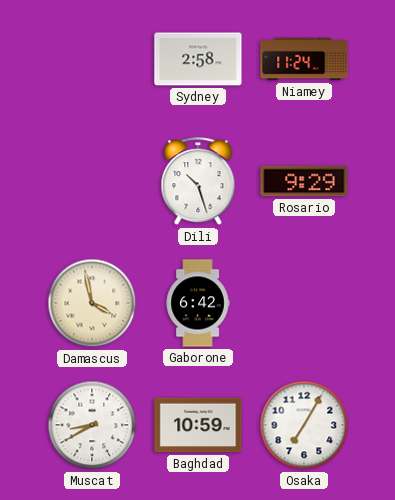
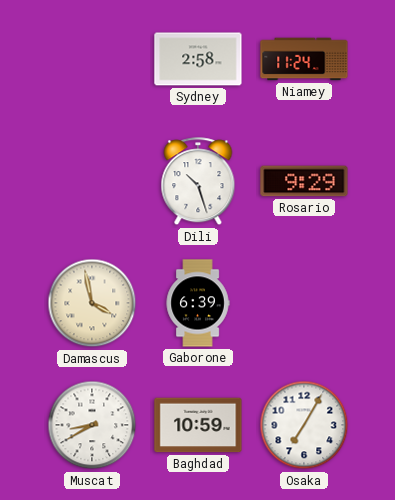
Gaborone: 6:42 -> 6:39
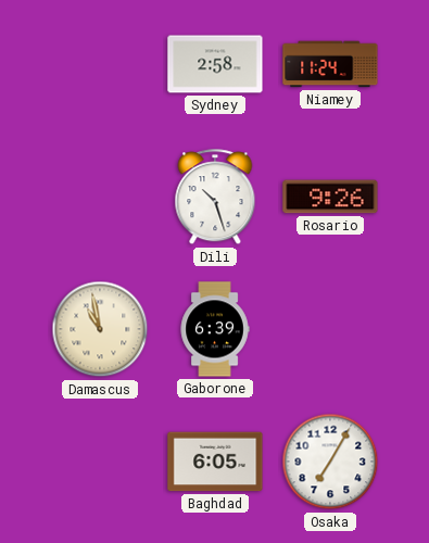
Rosario: 9:29 -> 9:26
Damascus: 3:58 -> 10:58
Muscat: 8:40 -> none
Baghdad: 10:59 -> 6:05
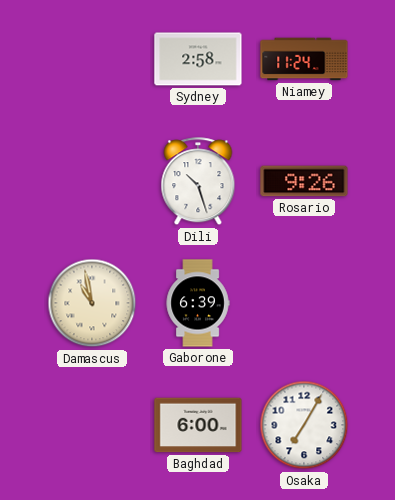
Baghdad: 6:05 -> 6:00
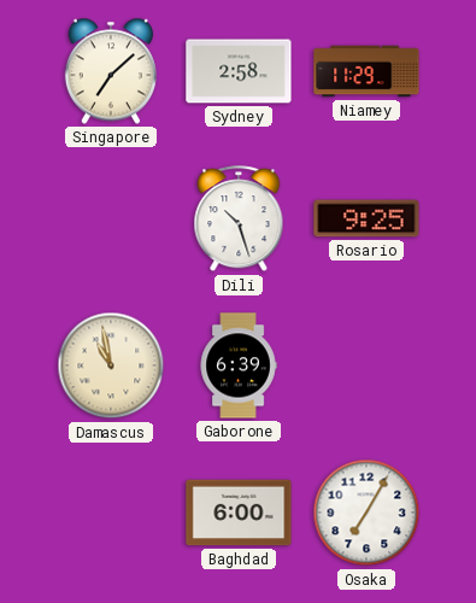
Singapore: none -> 7:08
Niamey: 11:24 -> 11:29
Rosario: 9:26 -> 9:25
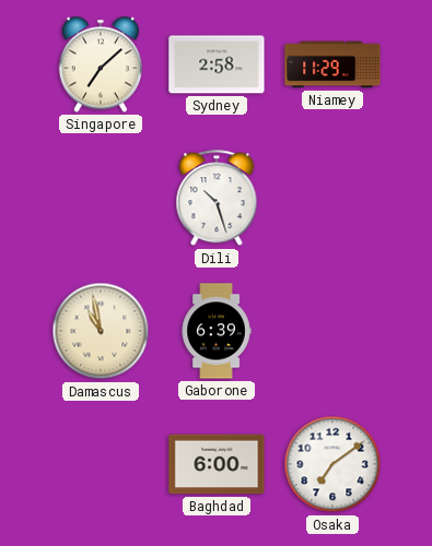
Rosario: 9:25 -> none
Osaka: 7:05 -> 7:09
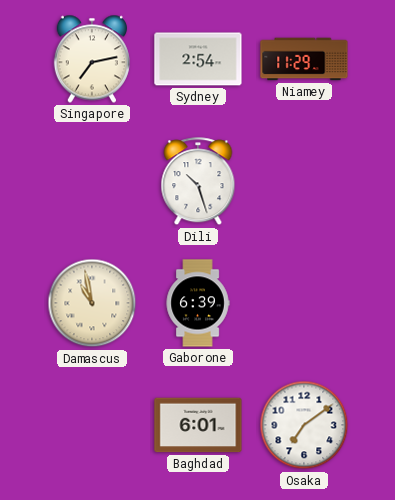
Singapore: 7:08 -> 7:13
Sydney: 2:58 -> 2:54
Baghdad: 6:00 -> 6:01
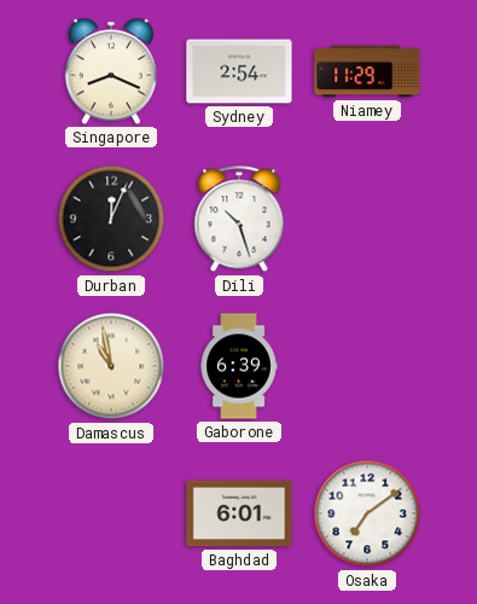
Singapore: 7:13 -> 8:19
Durban: none -> 12:04
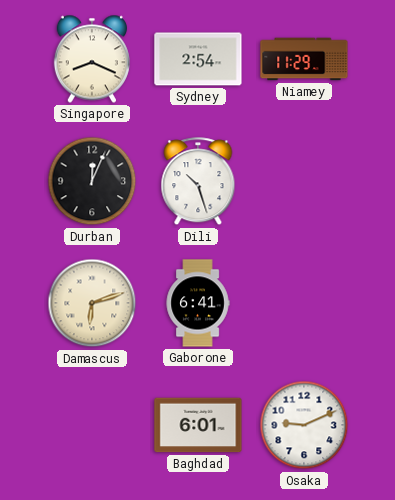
Damascus: 10:58 -> 6:12
Gaborone: 6:39 -> 6:41
Osaka: 7:09 -> 9:11
